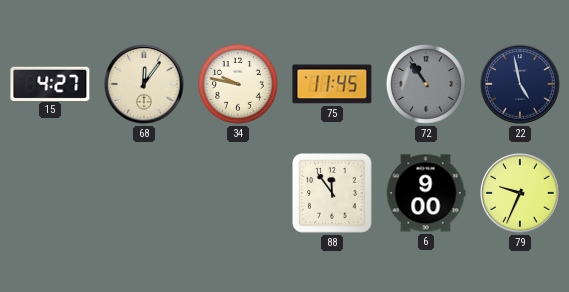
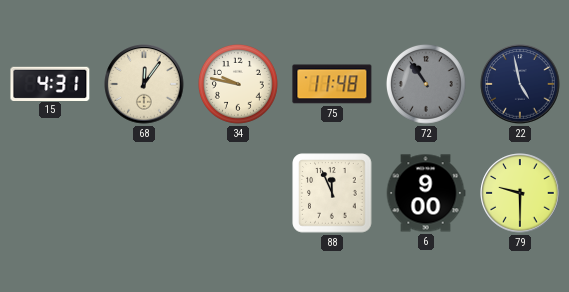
15: 4:27 -> 4:31
75: 11:45 -> 11:48
88: 11:54 -> 11:56
79: 9:34 -> 9:30
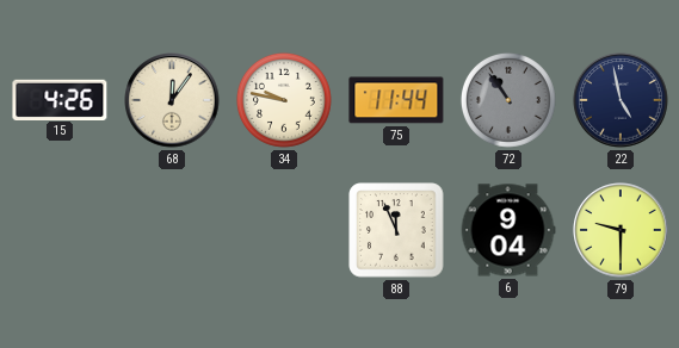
15: 4:31 -> 4:26
75: 11:48 -> 11:44
6: 9:00 -> 9:04
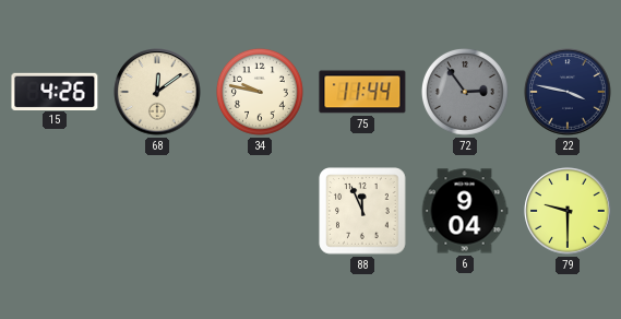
68: 12:06 -> 12:09
72: 10:54 -> 2:54
22: 4:58 -> 3:47
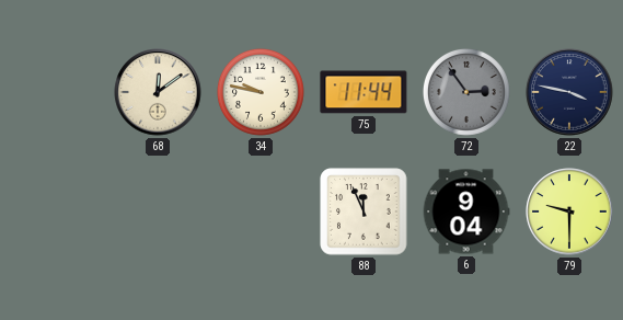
15: 4:26 -> none
